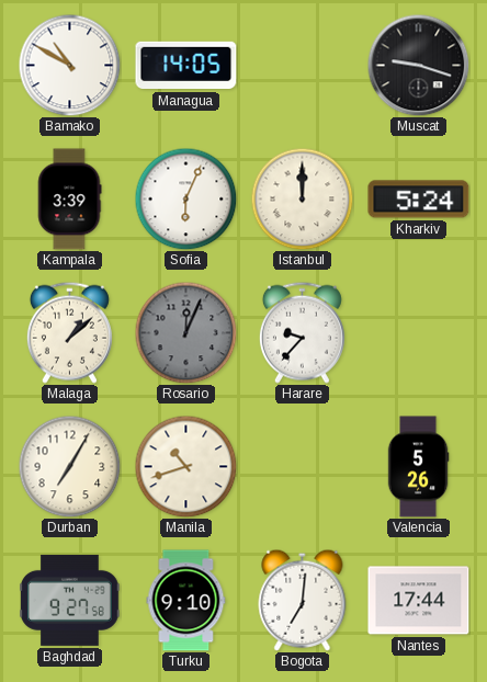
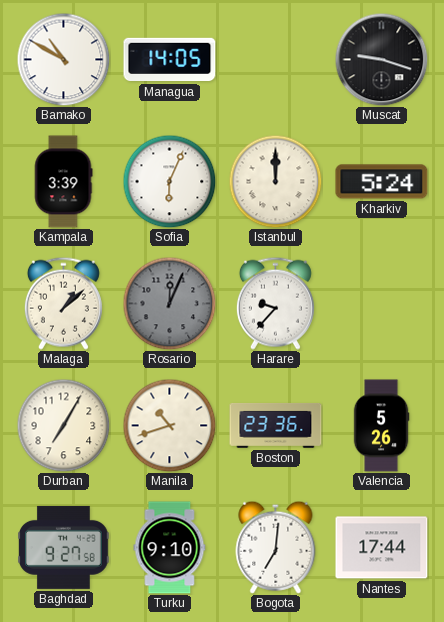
Boston: none -> 23:36
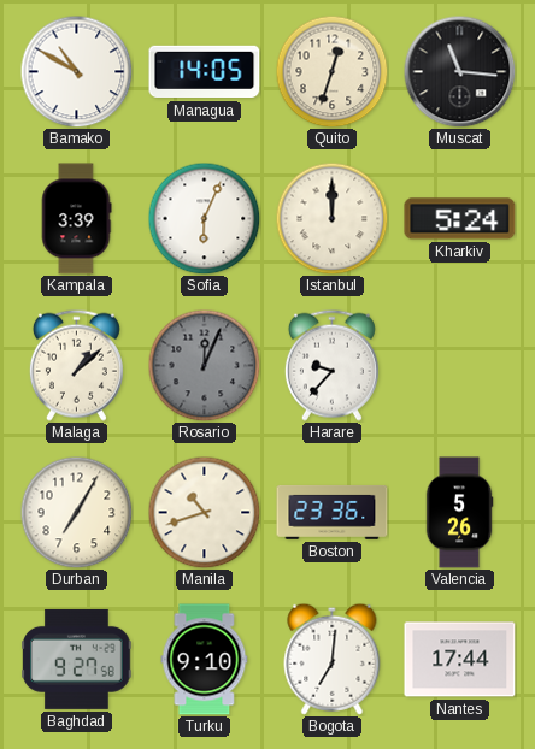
Quito: none -> 12:33
Muscat: 9:18 -> 11:16
